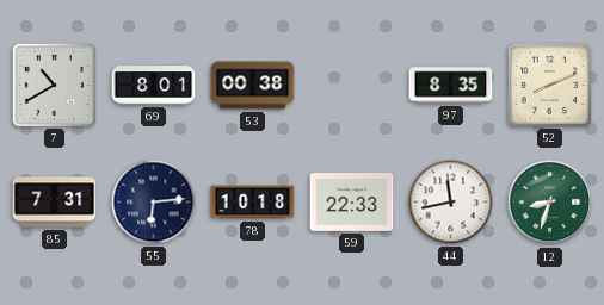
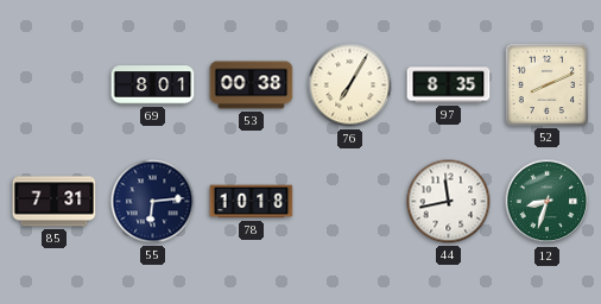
7: 10:40 -> none
76: none -> 7:05
59: 22:33 -> none
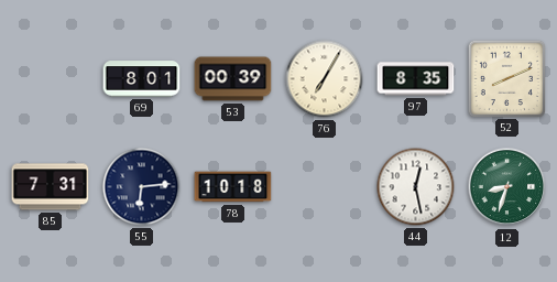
53: 00:38 -> 00:39
44: 11:43 -> 12:28
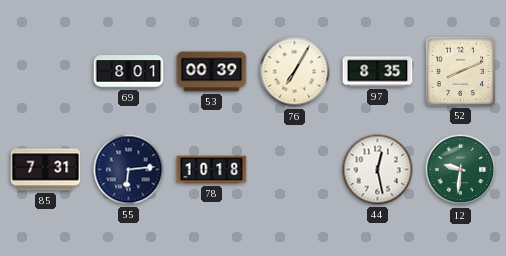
12: 8:33 -> 9:31
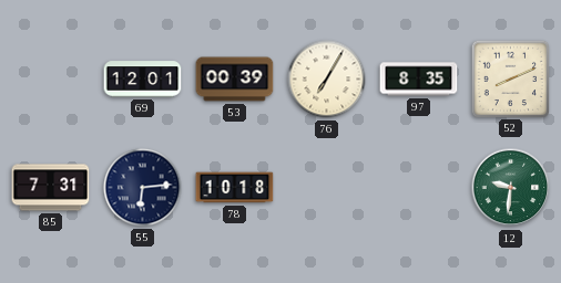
69: 8:01 -> 12:01
44: 12:28 -> none
